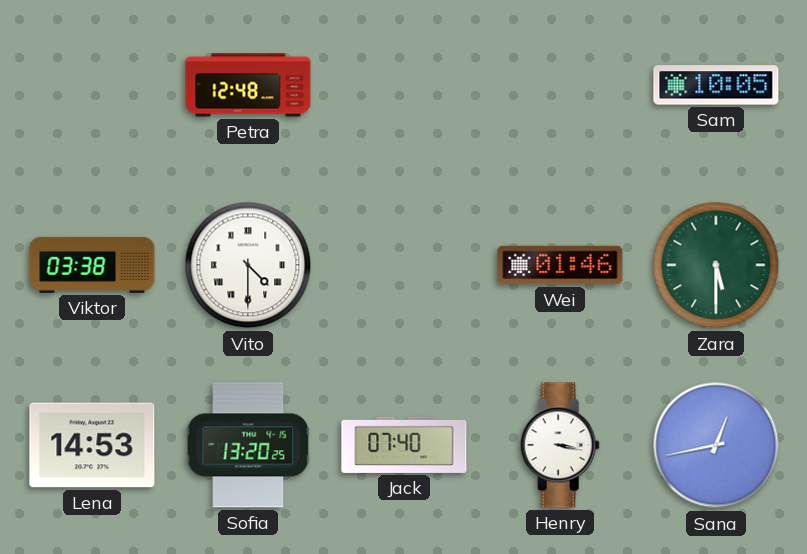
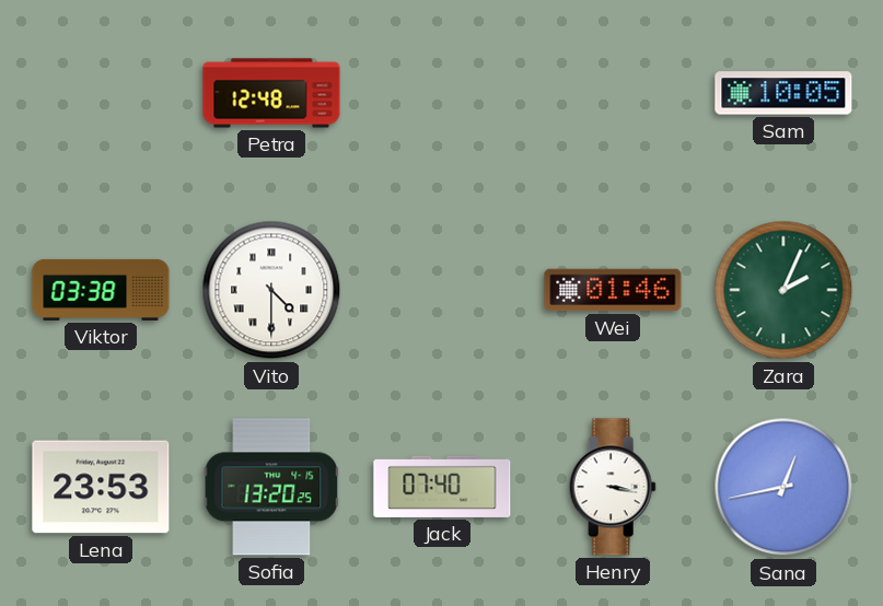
Zara: 5:30 -> 2:04
Lena: 14:53 -> 23:53
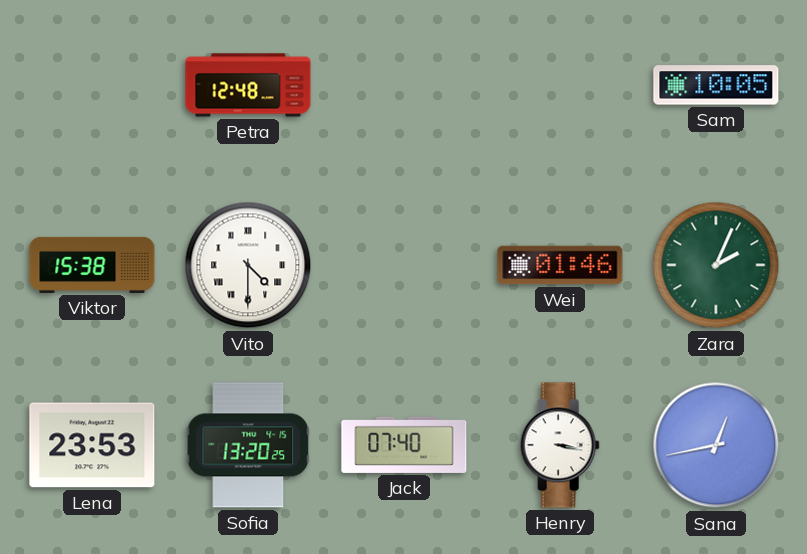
Viktor: 03:38 -> 15:38
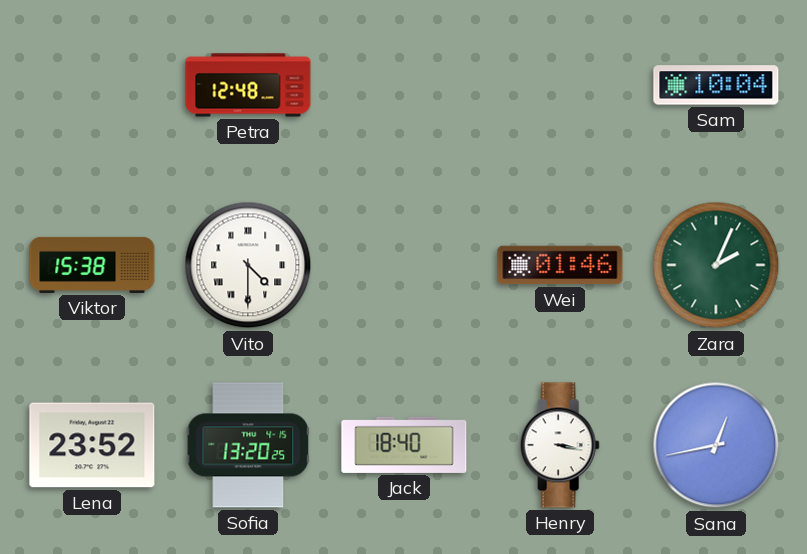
Sam: 10:05 -> 10:04
Lena: 23:53 -> 23:52
Jack: 07:40 -> 18:40
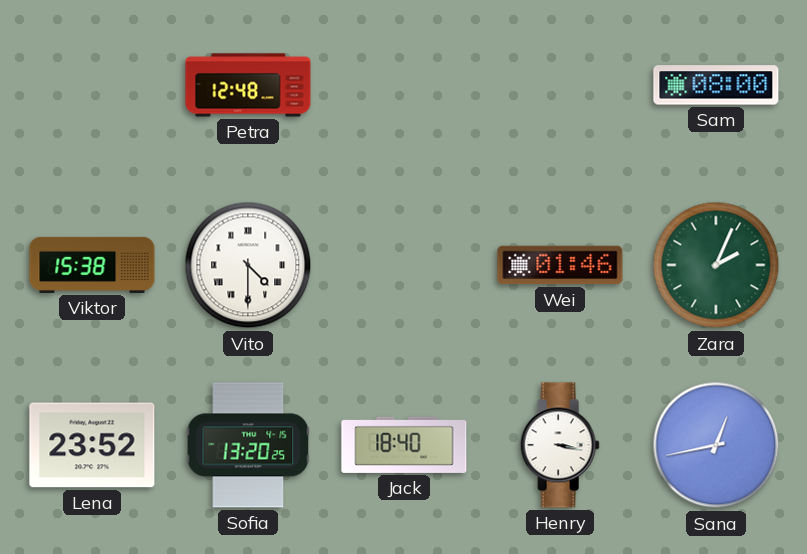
Sam: 10:04 -> 08:00
